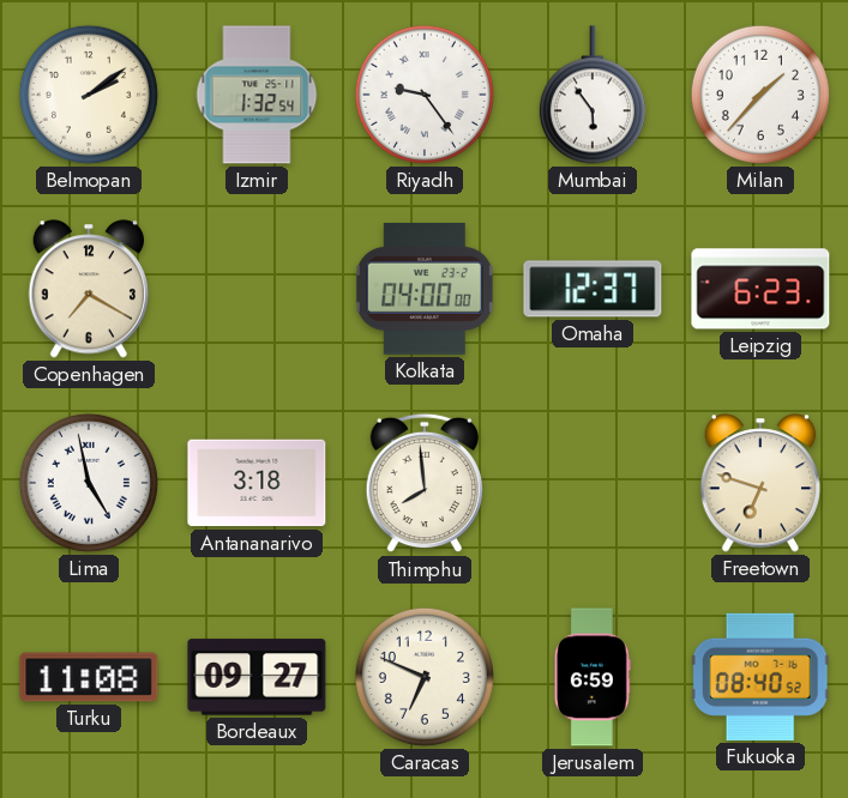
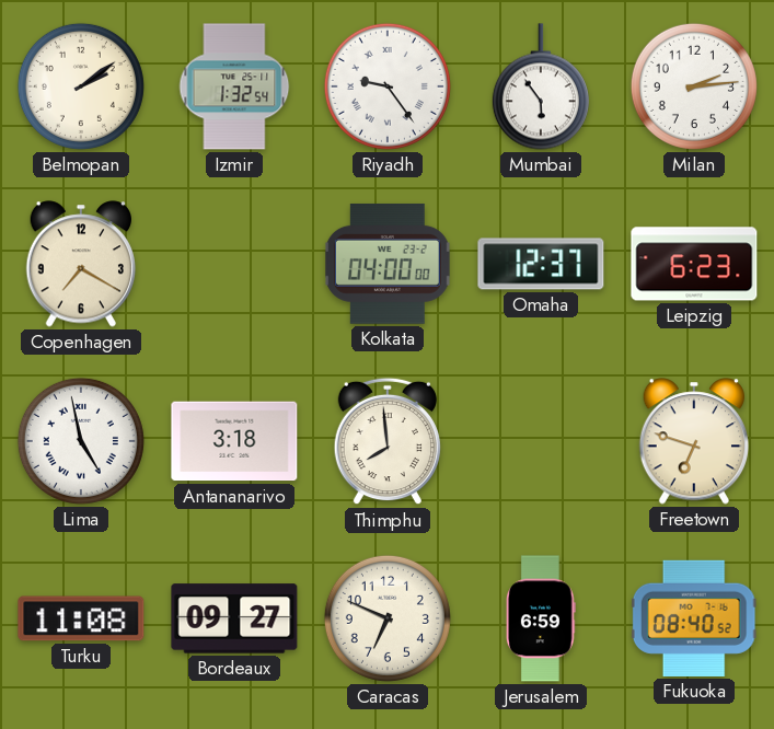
Milan: 1:37 -> 2:14
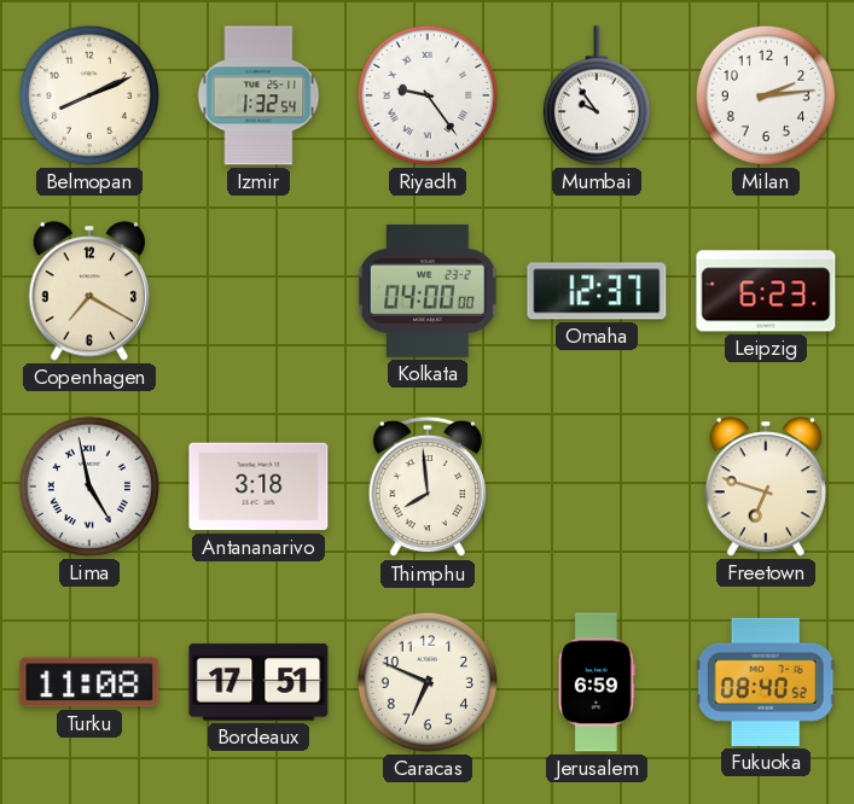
Belmopan: 2:09 -> 8:11
Mumbai: 5:54 -> 9:54
Bordeaux: 09:27 -> 17:51
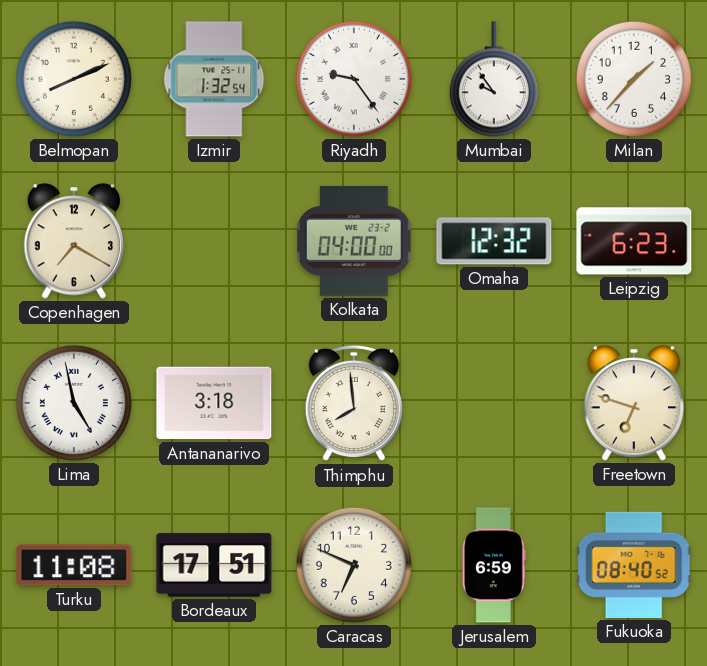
Milan: 2:14 -> 1:37
Omaha: 12:37 -> 12:32
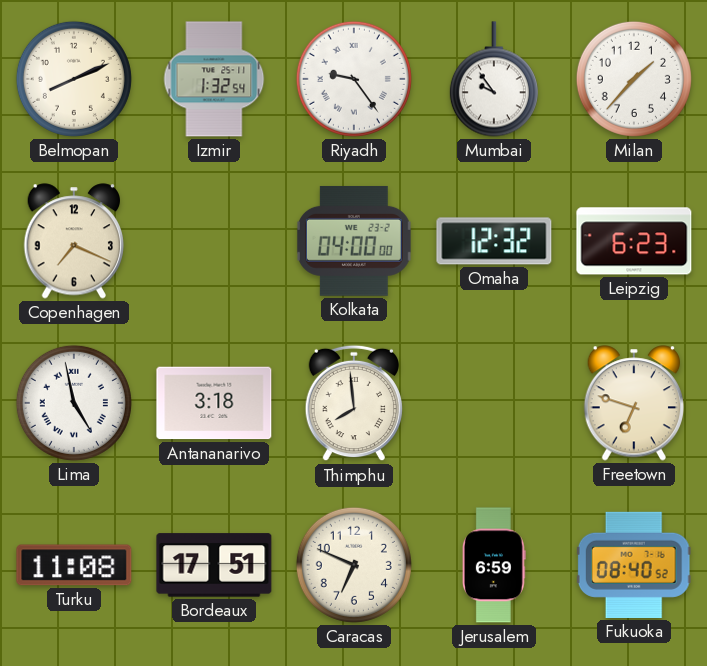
Copenhagen: 7:20 -> 7:19
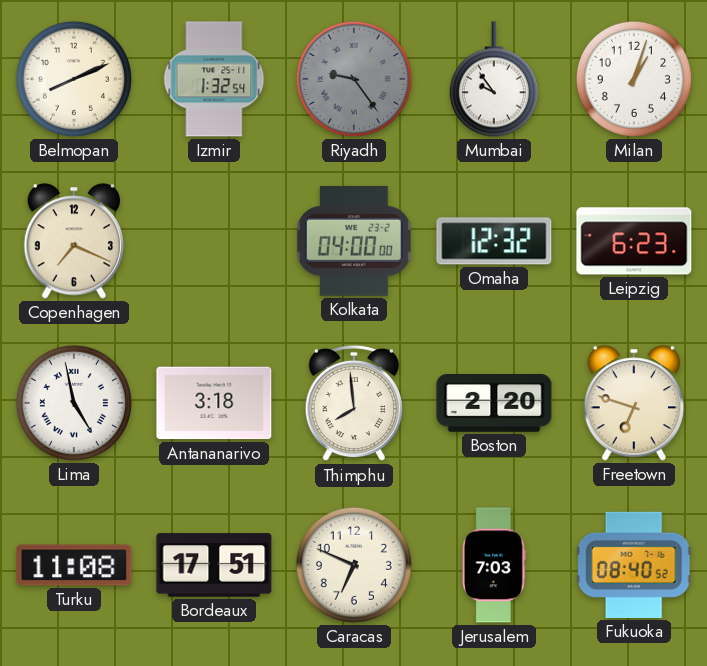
Riyadh dial: white -> grey
Milan: 1:37 -> 1:03
Boston: none -> 2:20
Jerusalem: 6:59 -> 7:03
